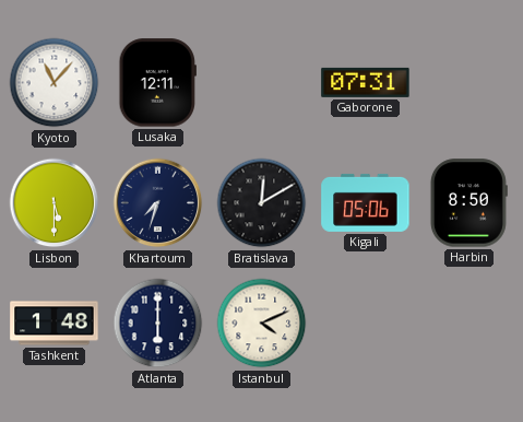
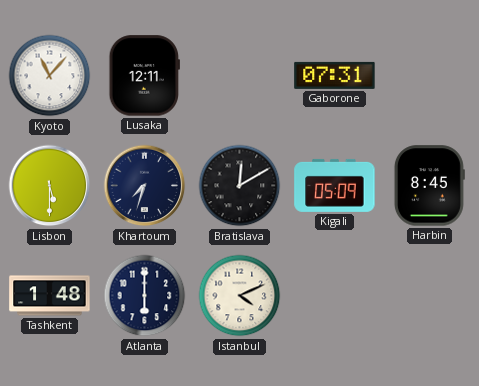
Kigali: 05:06 -> 05:09
Harbin: 8:50 -> 8:45
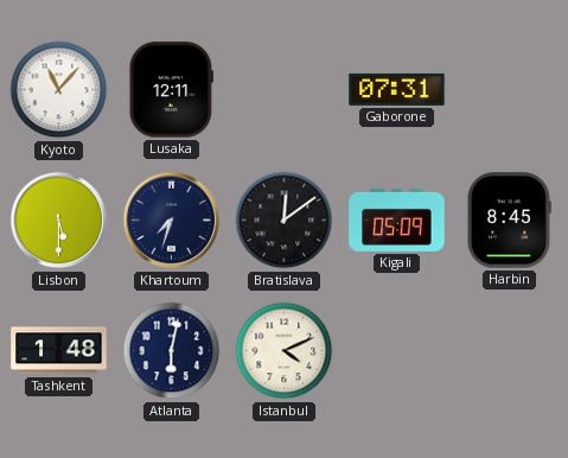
Bratislava: 12:10 -> 12:09
Atlanta: 6:00 -> 6:02
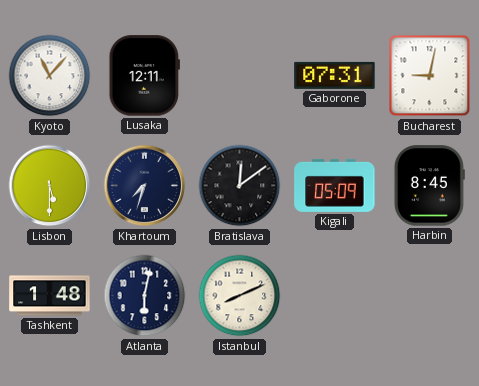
Bucharest: none -> 9:02
Istanbul: 4:11 -> 8:11
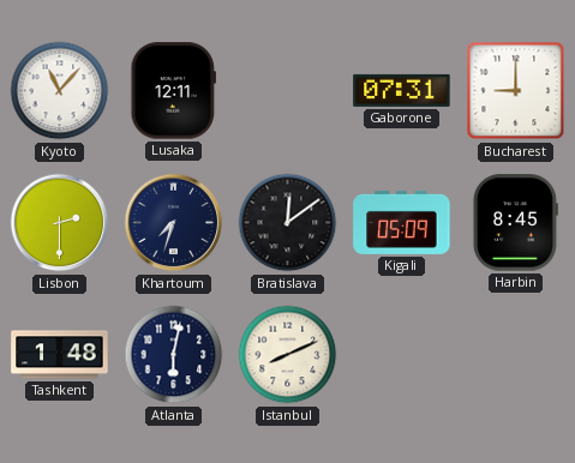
Bucharest: 9:02 -> 9:00
Lisbon: 5:30 -> 2:30
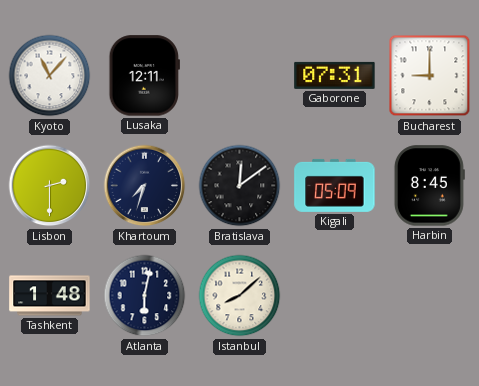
Istanbul: 8:11 -> 8:08
